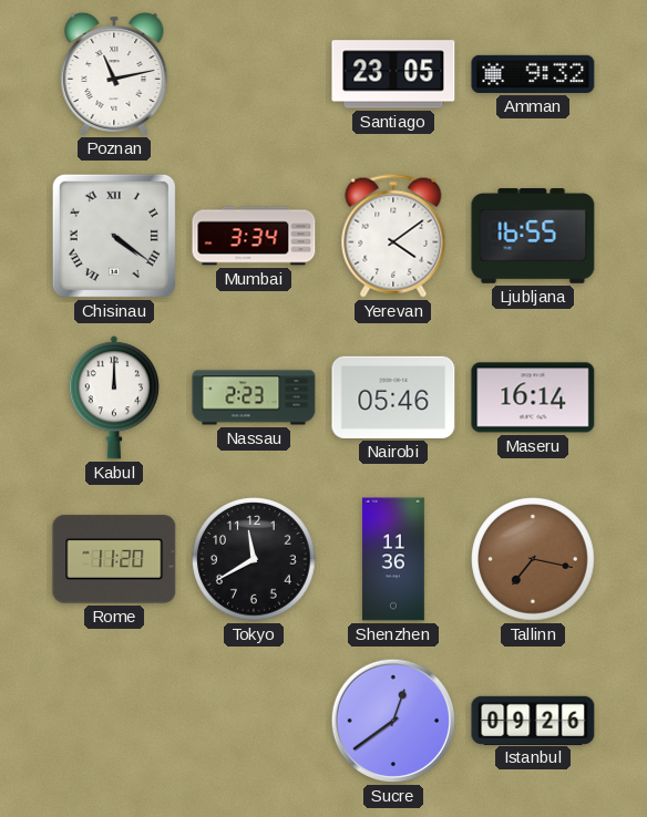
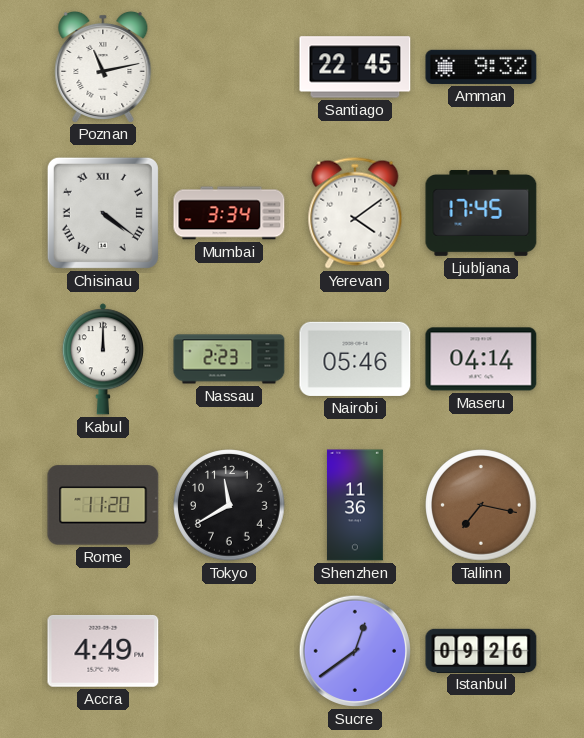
Santiago: 23:05 -> 22:45
Ljubljana: 16:55 -> 17:45
Maseru: 16:14 -> 04:14
Accra: none -> 4:49
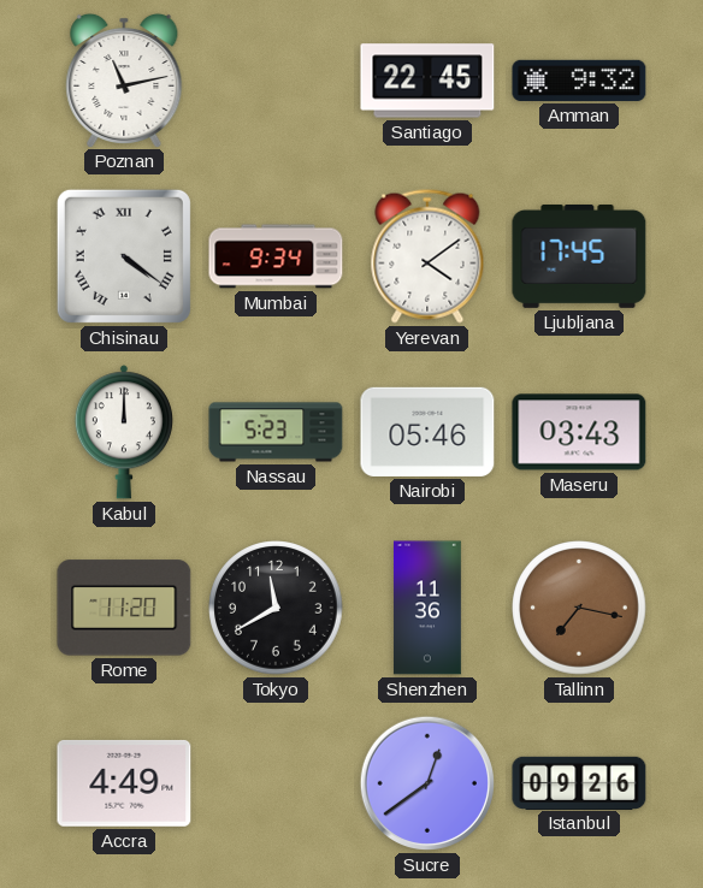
Mumbai: 3:34 -> 9:34
Nassau: 2:23 -> 5:23
Maseru: 04:14 -> 03:43
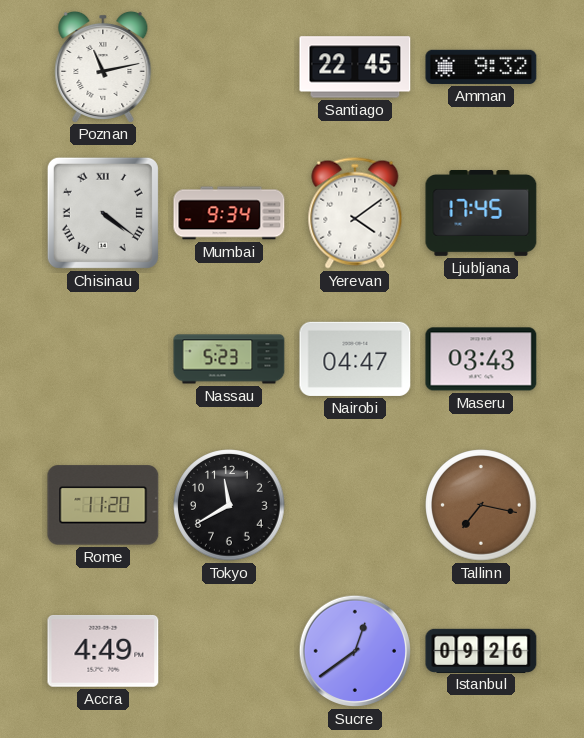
Kabul: 12:00 -> none
Nairobi: 05:46 -> 04:47
Shenzhen: 11:36 -> none
